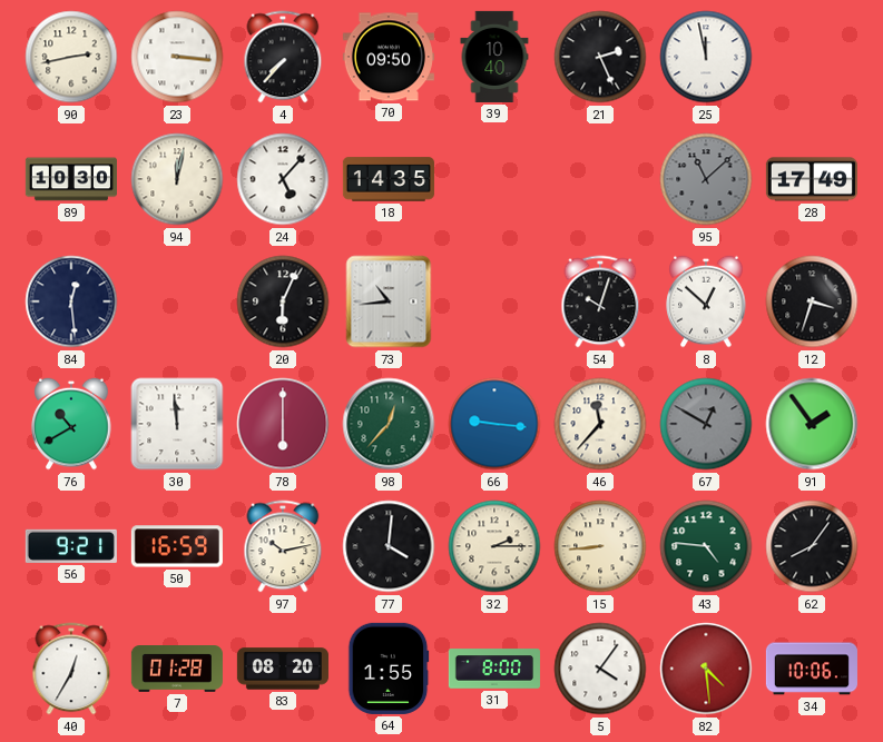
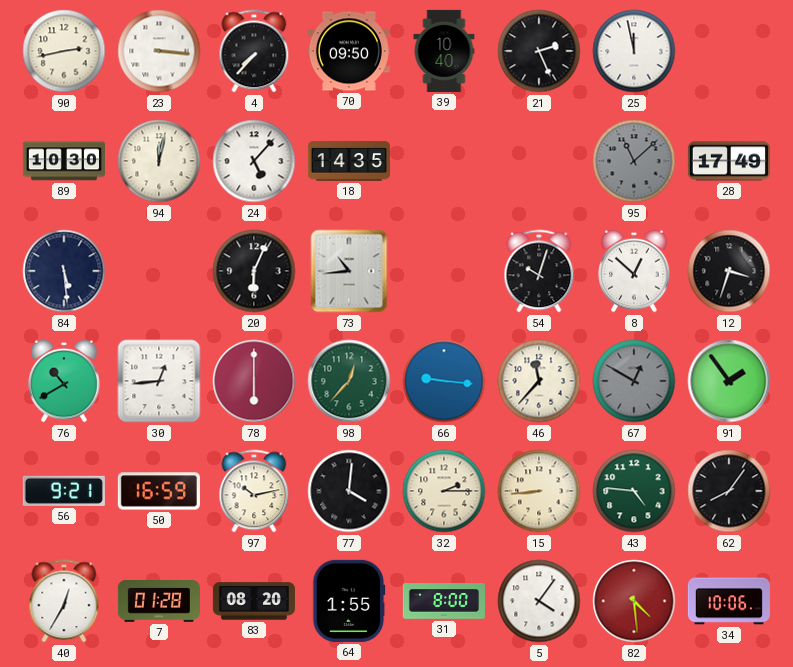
84: 12:29 -> 5:29
30: 11:59 -> 12:44
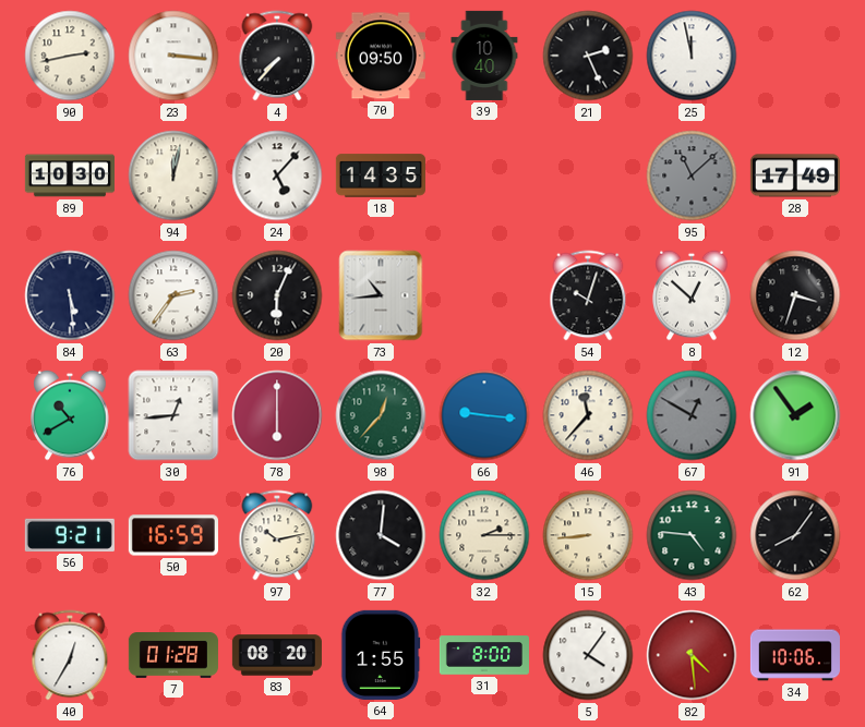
63: none -> 2:36
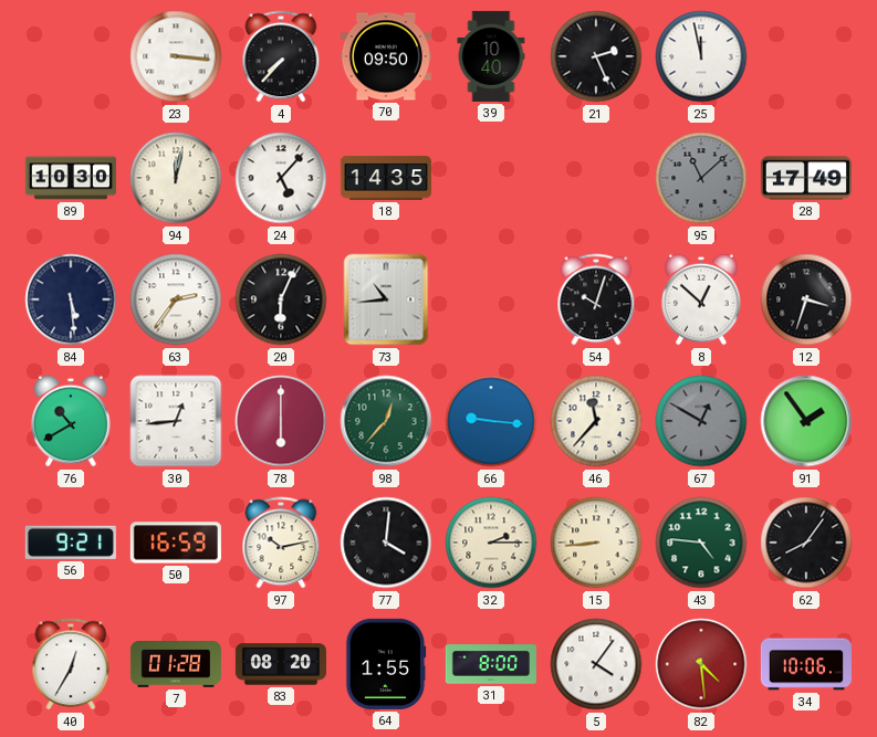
90: 2:43 -> none
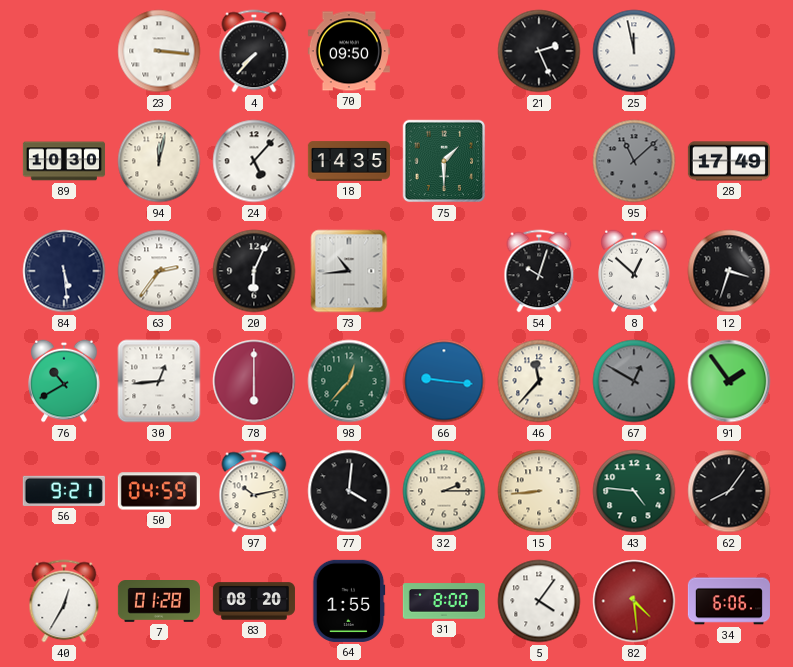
39: 10:40 -> none
75: none -> 1:30
50: 16:59 -> 04:59
34: 10:06 -> 6:06
